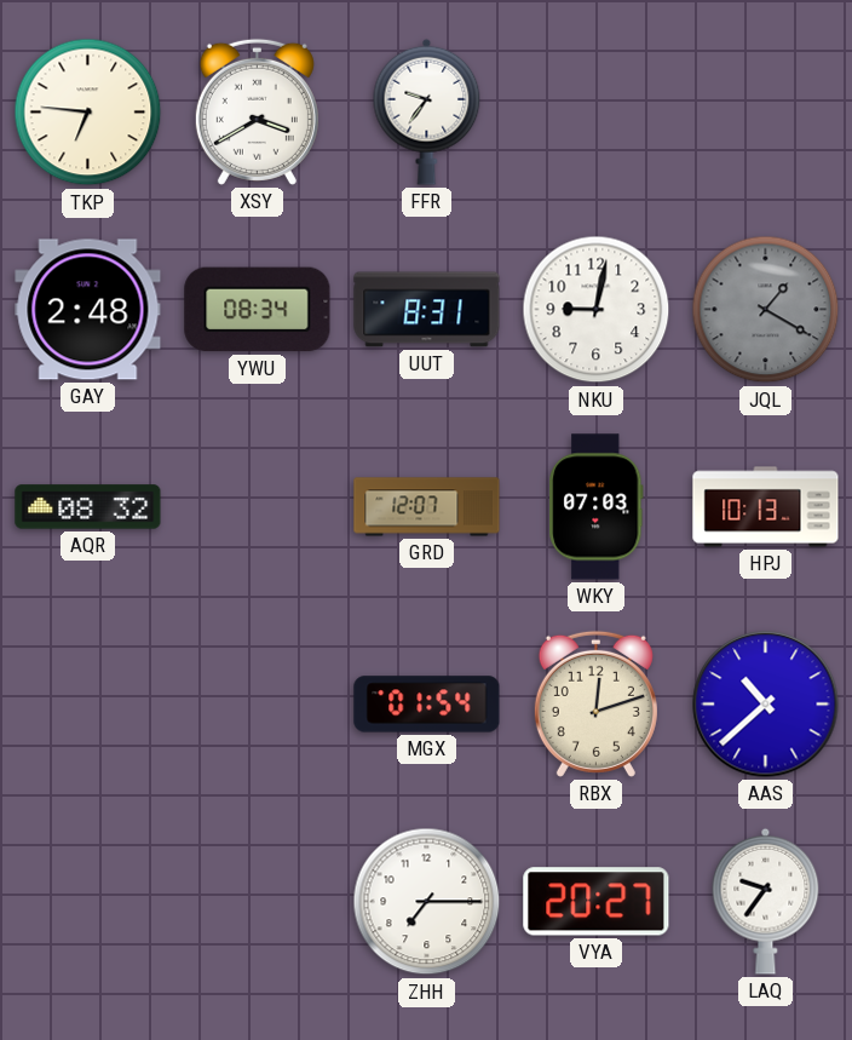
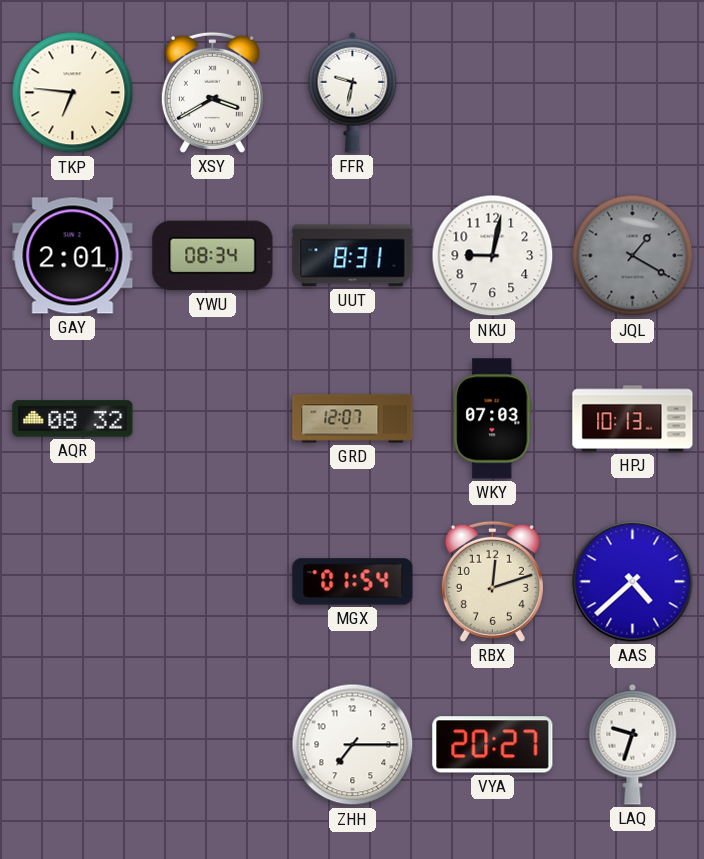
FFR: 9:36 -> 9:32
GAY: 2:48 -> 2:01
AAS: 10:38 -> 4:38
LAQ: 9:36 -> 9:33
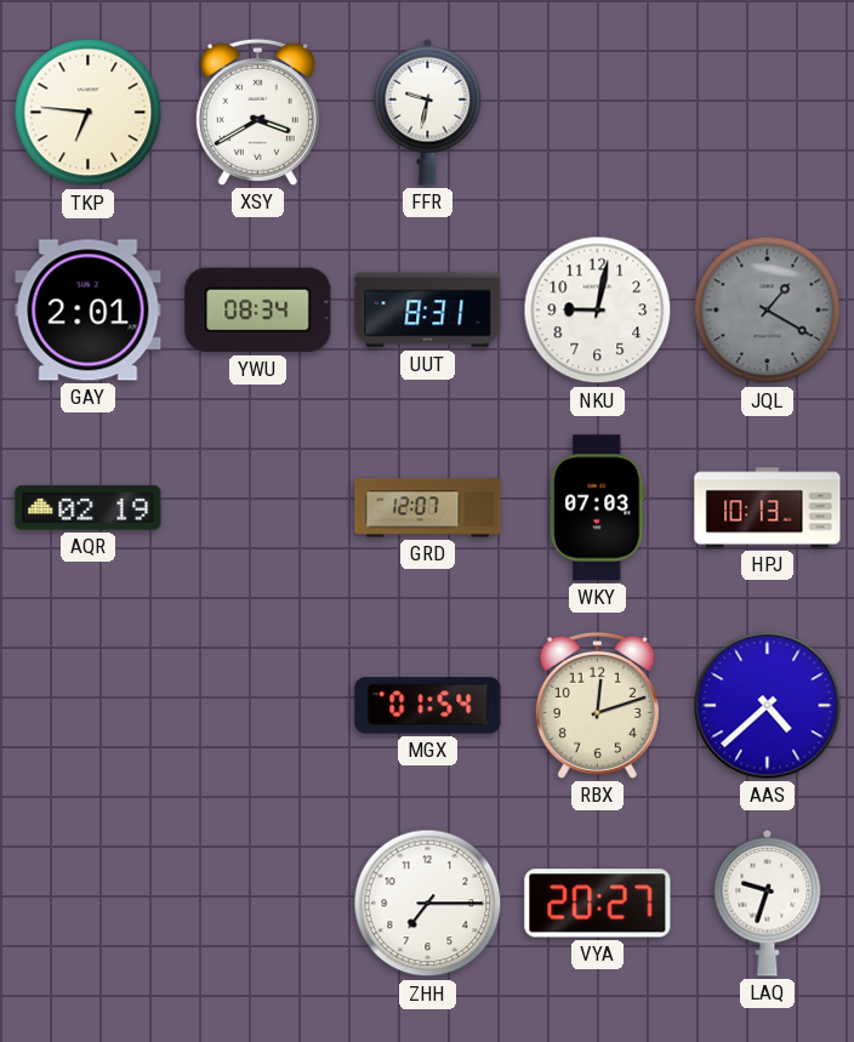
AQR: 08:32 -> 02:19
